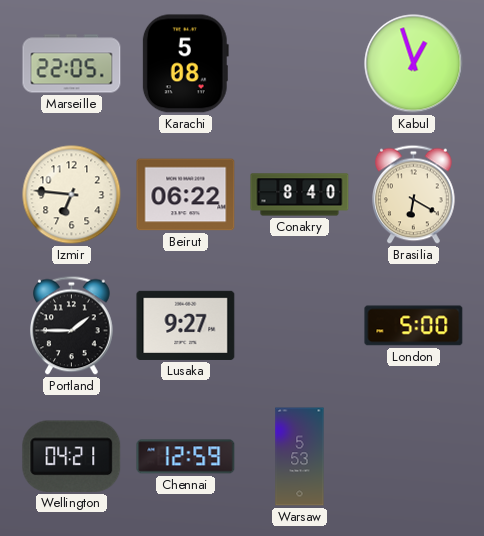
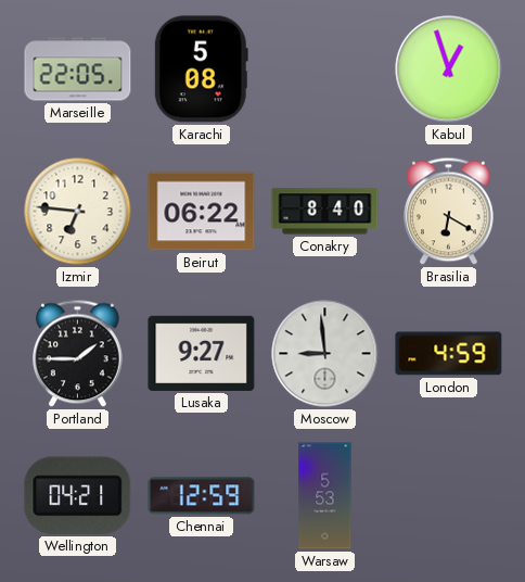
Moscow: none -> 8:59
London: 5:00 -> 4:59
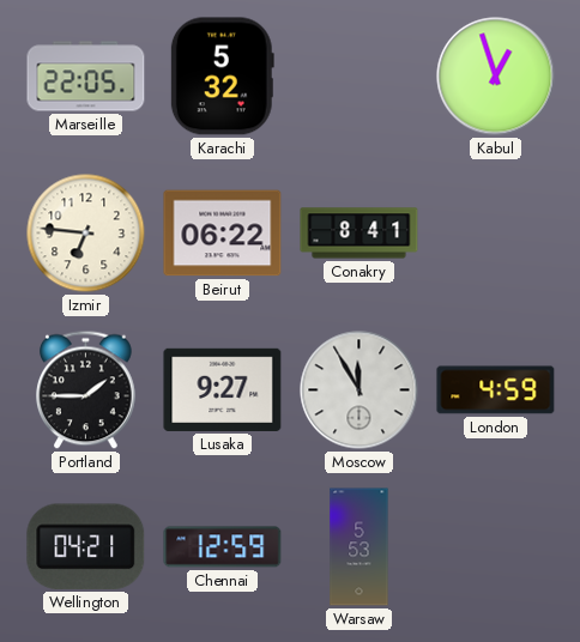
Karachi: 5:08 -> 5:32
Conakry: 8:40 -> 8:41
Brasilia: 6:20 -> none
Moscow: 8:59 -> 11:55
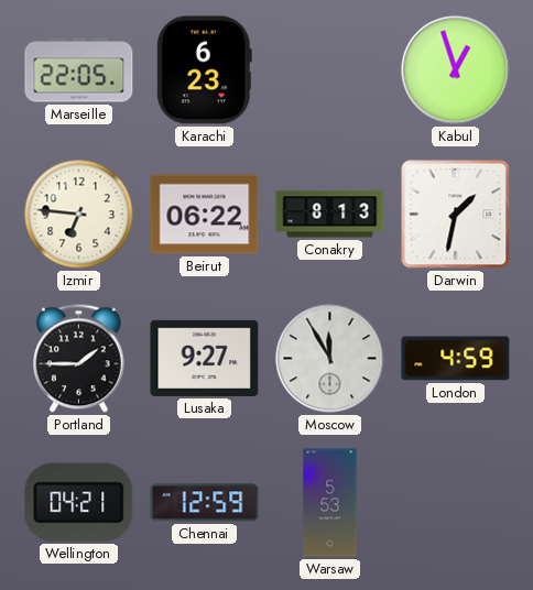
Karachi: 5:32 -> 6:23
Conakry: 8:41 -> 8:13
Darwin: none -> 1:32
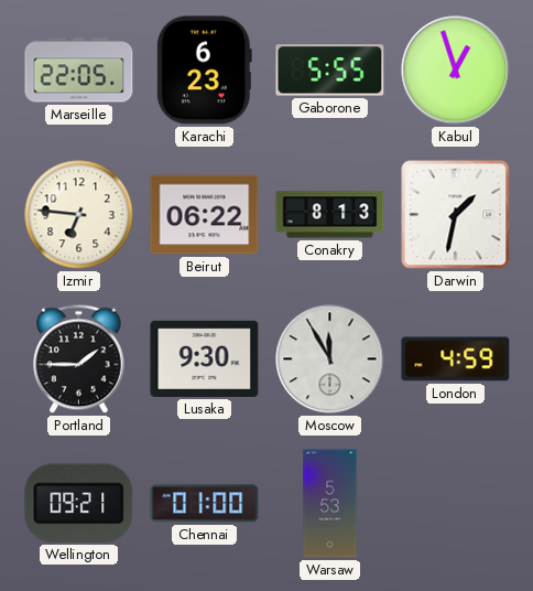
Gaborone: none -> 5:55
Lusaka: 9:27 -> 9:30
Wellington: 04:21 -> 09:21
Chennai: 12:59 -> 01:00
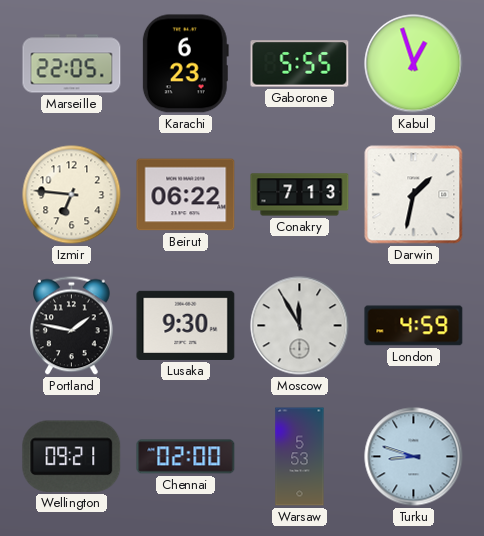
Conakry: 8:13 -> 7:13
Portland: 1:45 -> 1:47
Chennai: 01:00 -> 02:00
Turku: none -> 8:48
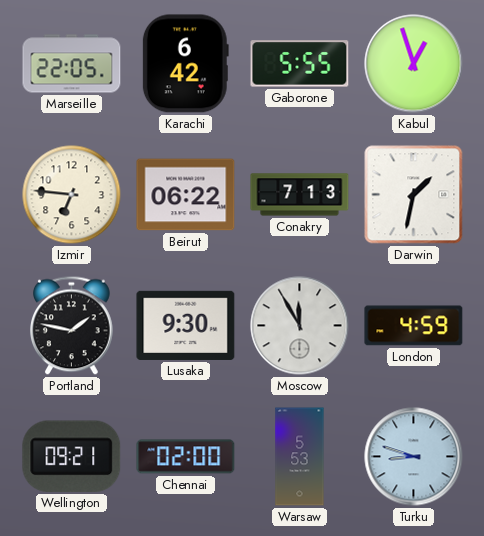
Karachi: 6:23 -> 6:42
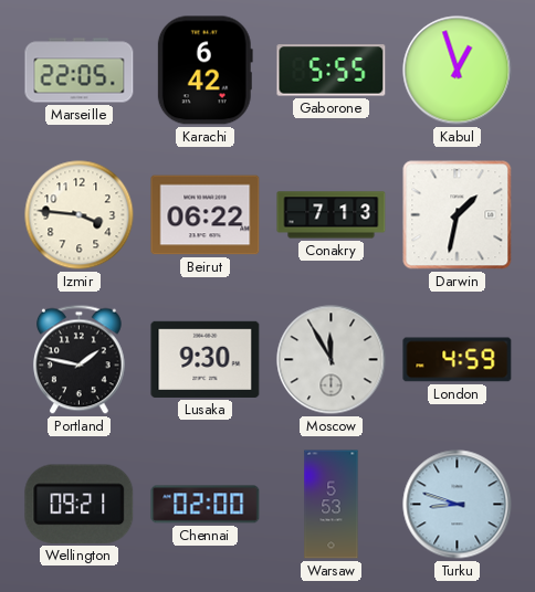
Izmir: 6:46 -> 3:46
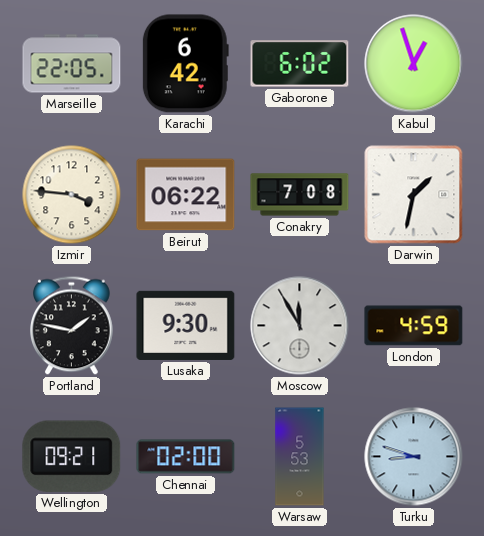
Gaborone: 5:55 -> 6:02
Conakry: 7:13 -> 7:08
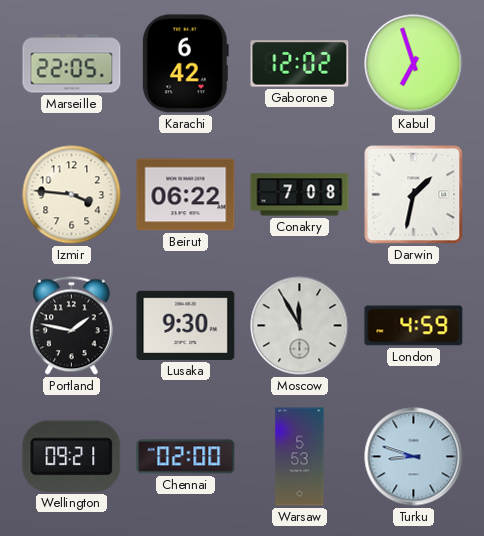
Gaborone: 6:02 -> 12:02
Kabul: 12:57 -> 6:57
